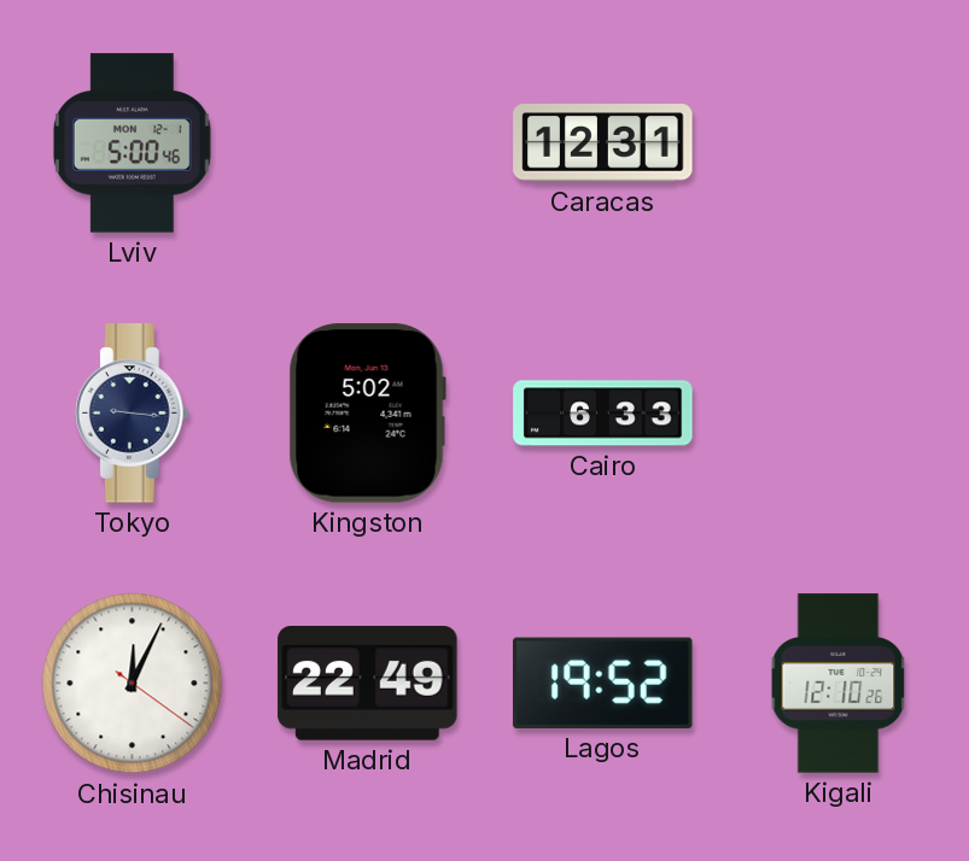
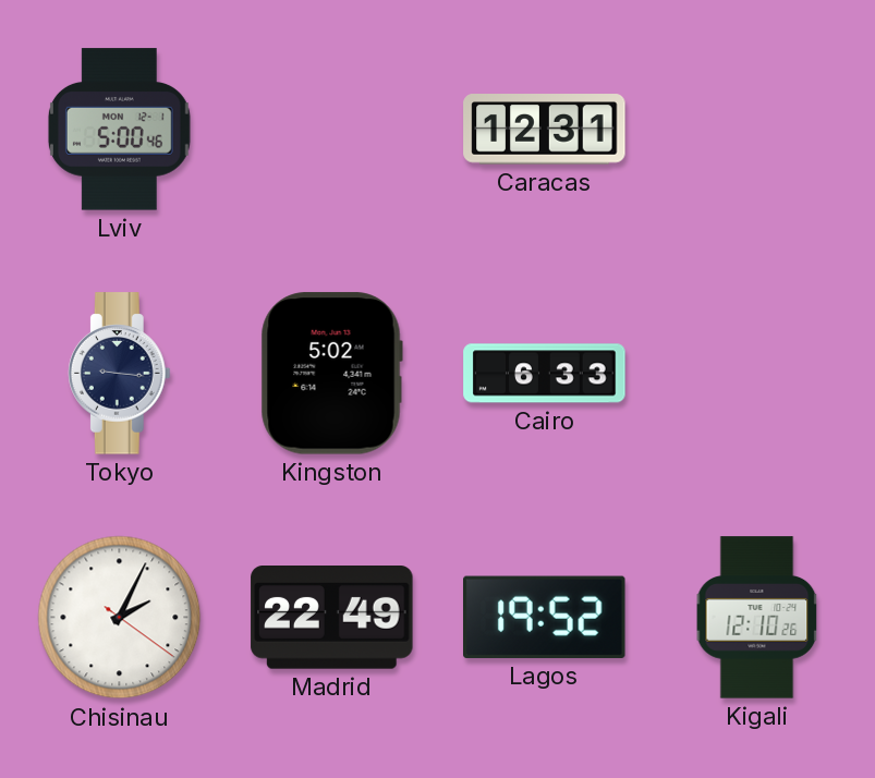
Chisinau: 12:04 -> 2:04
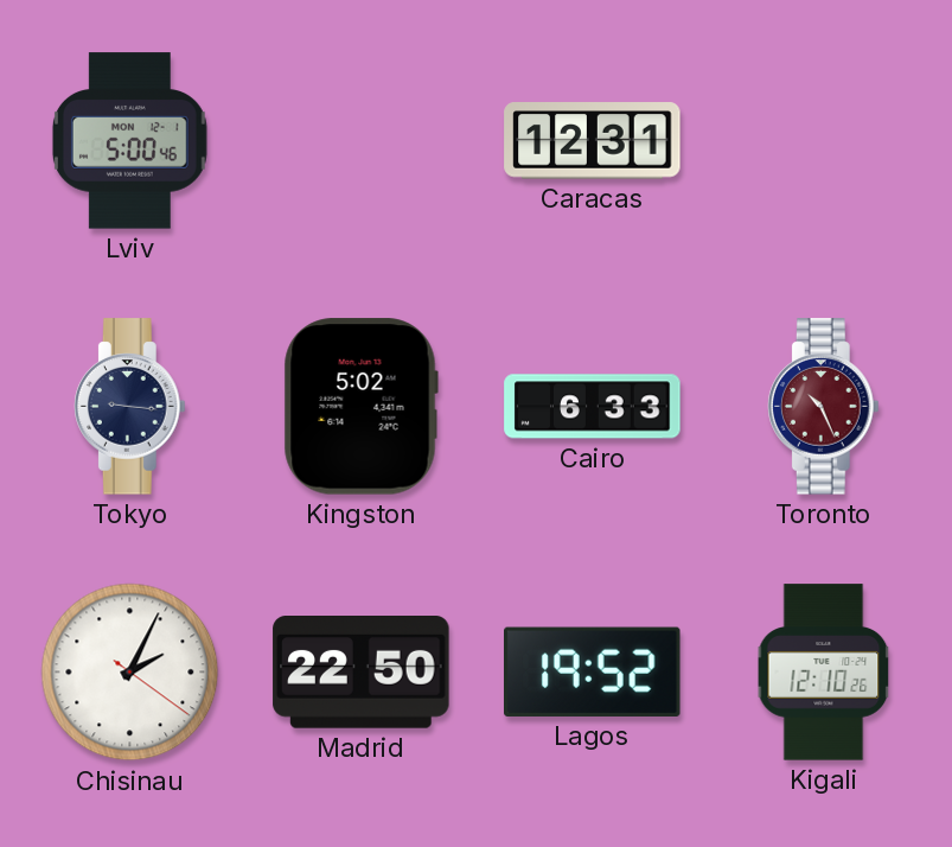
Toronto: none -> 10:26
Madrid: 22:49 -> 22:50
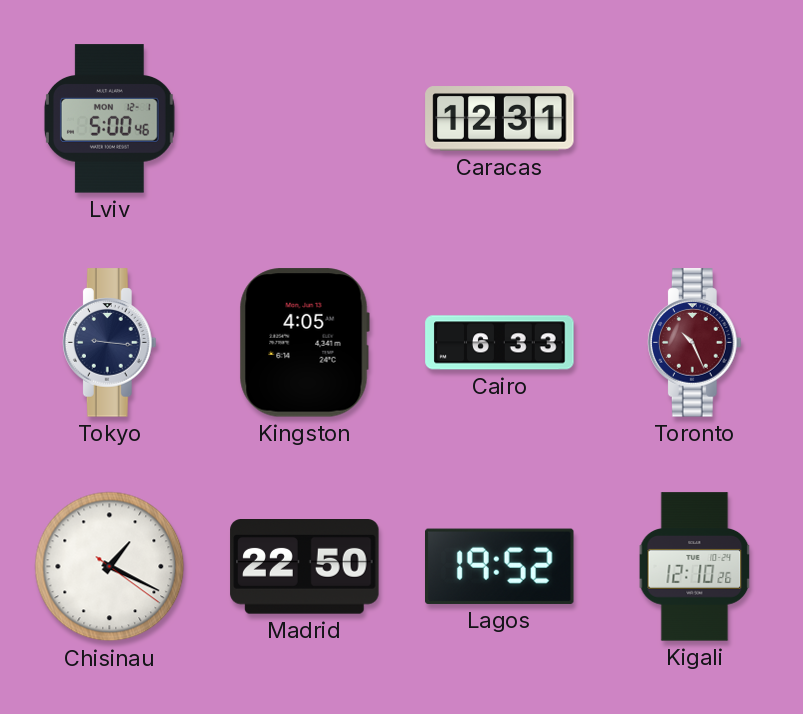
Kingston: 5:02 -> 4:05
Chisinau: 2:04 -> 1:19
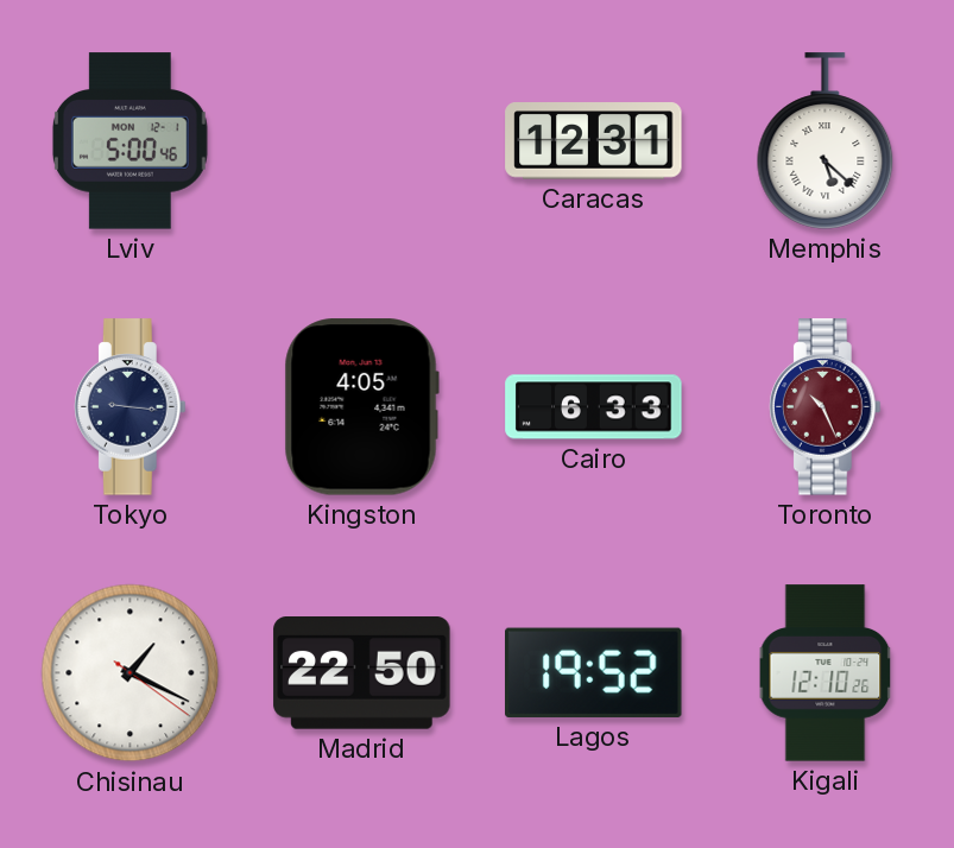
Memphis: none -> 5:22
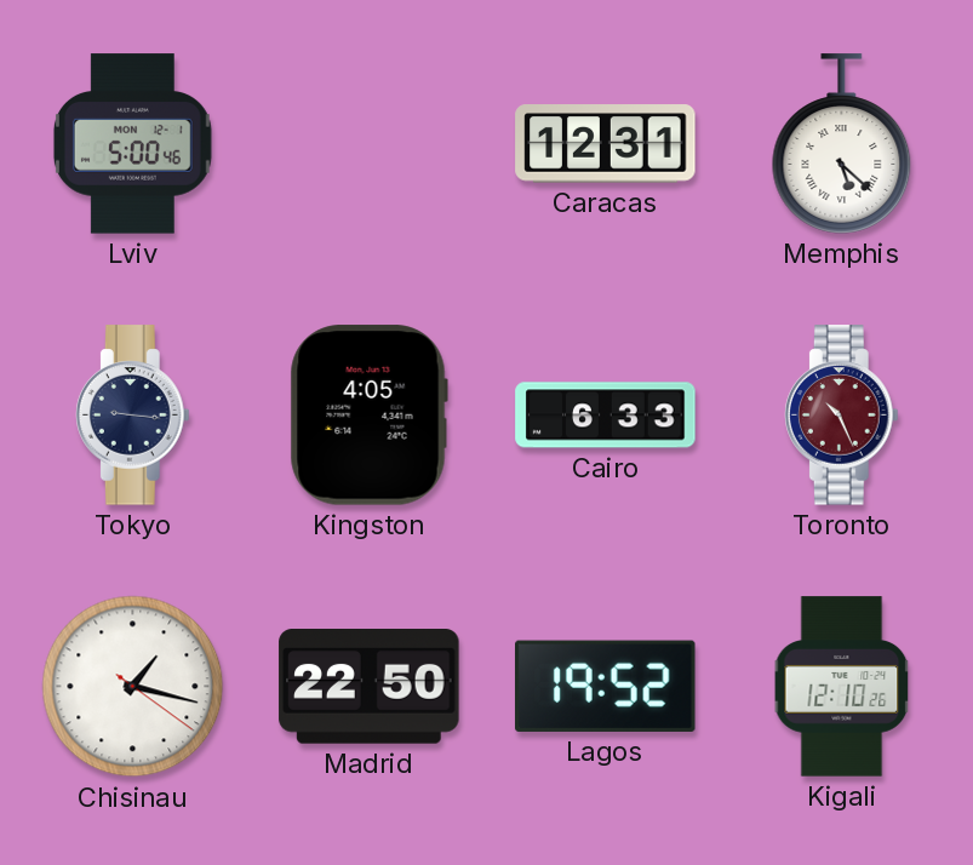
Chisinau: 1:19 -> 1:17
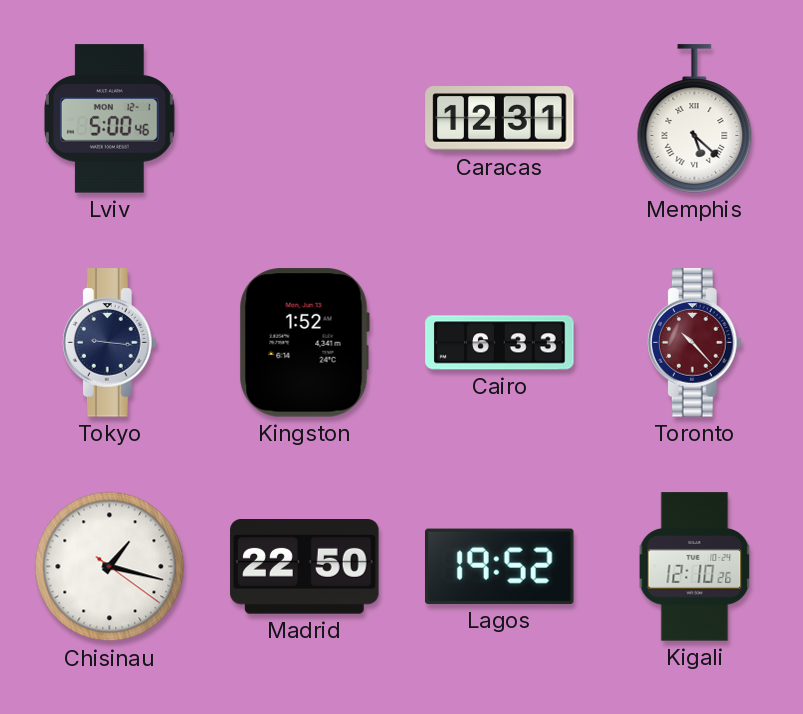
Kingston: 4:05 -> 1:52
Toronto: 10:26 -> 10:23
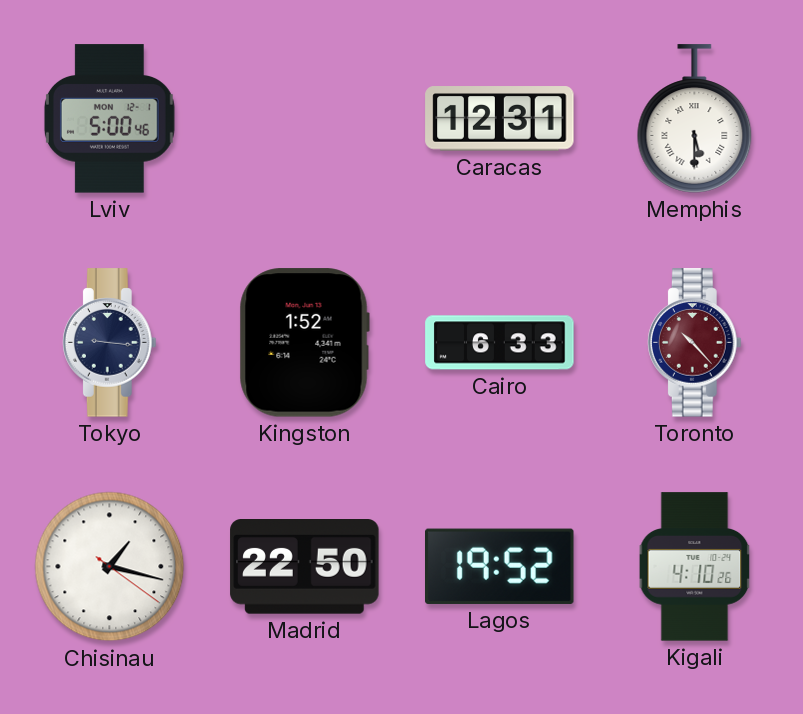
Memphis: 5:22 -> 5:30
Kigali: 12:10 -> 4:10
